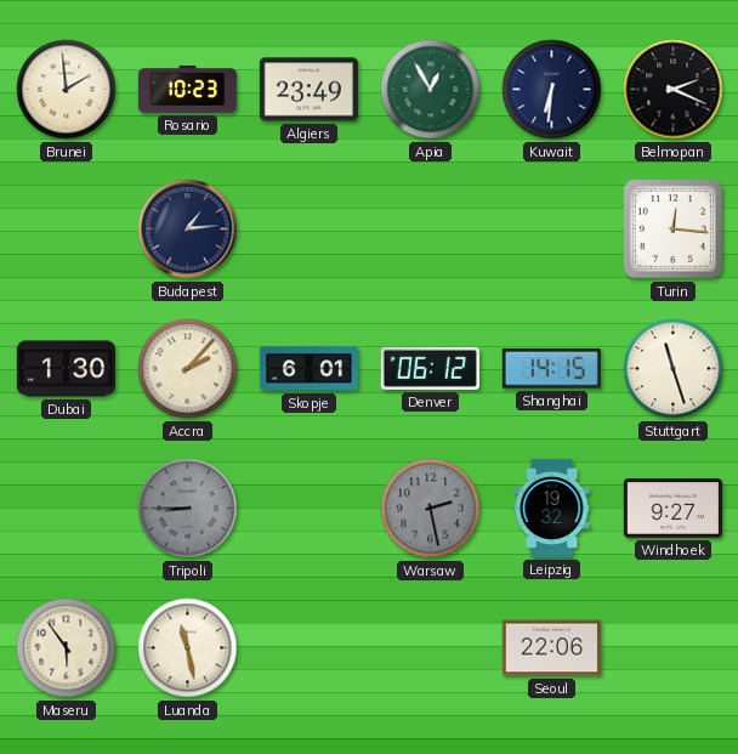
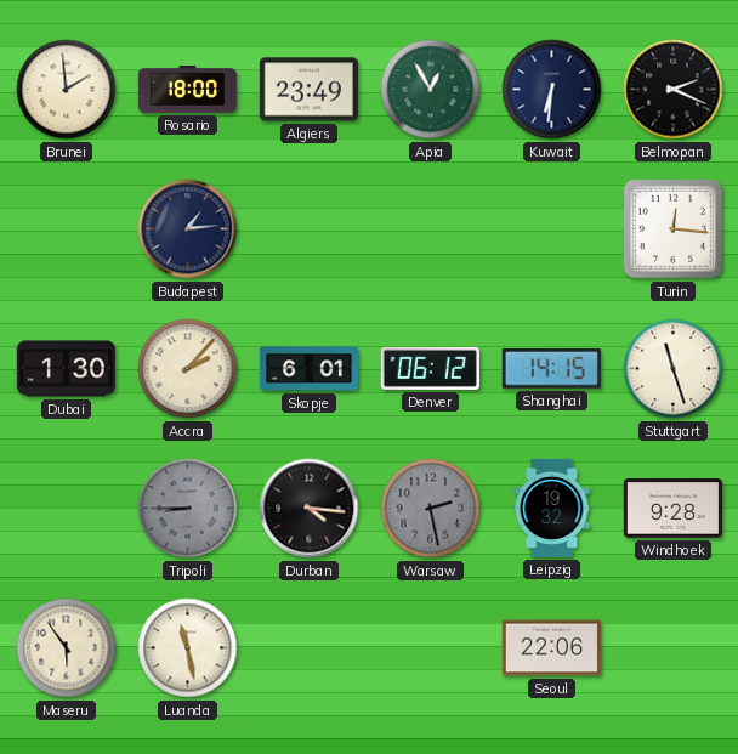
Rosario: 10:23 -> 18:00
Durban: none -> 4:16
Windhoek: 9:27 -> 9:28
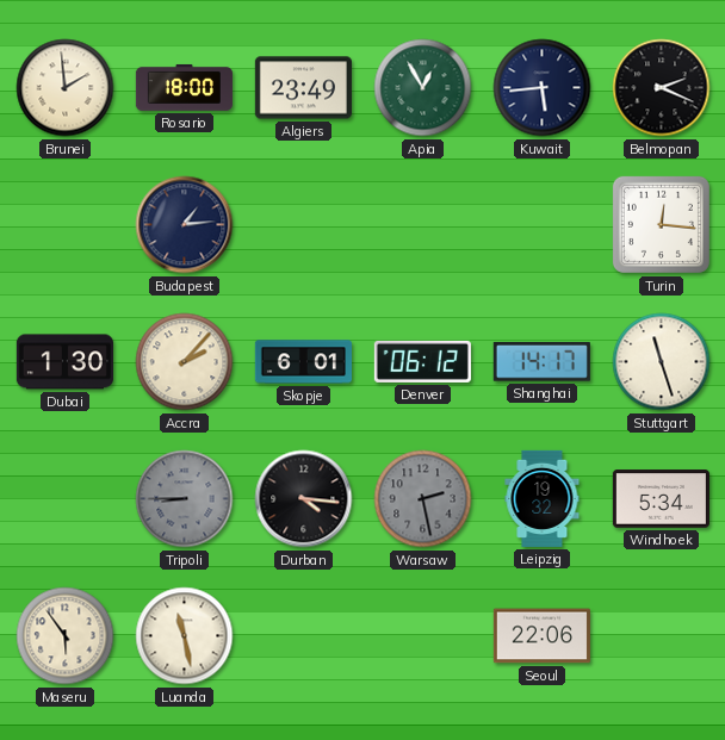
Kuwait: 6:31 -> 5:44
Shanghai: 14:15 -> 14:17
Windhoek: 9:28 -> 5:34
